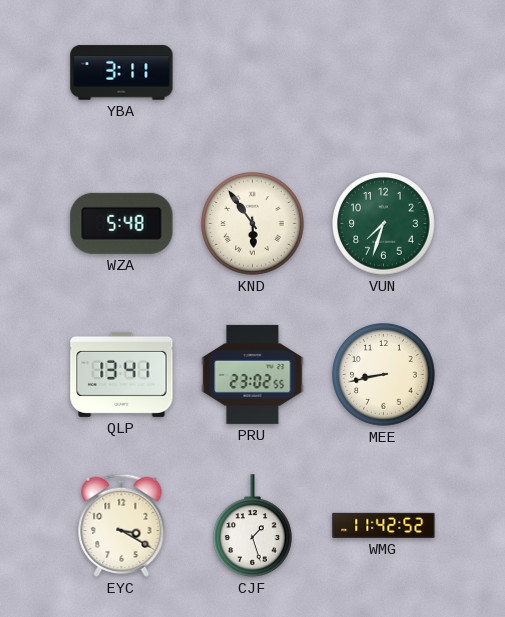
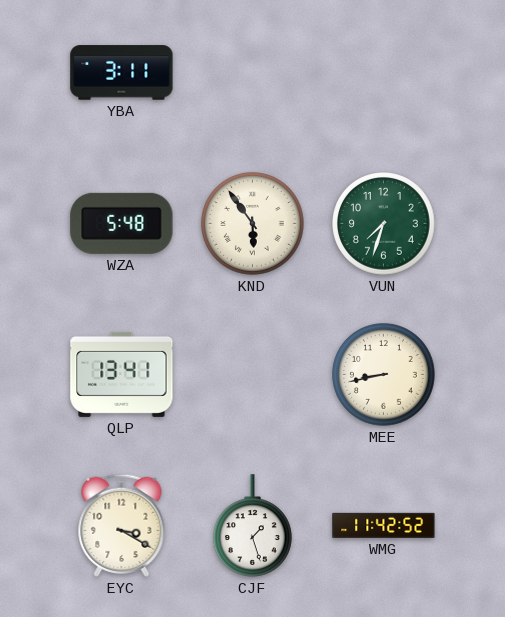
PRU: 23:02 -> none
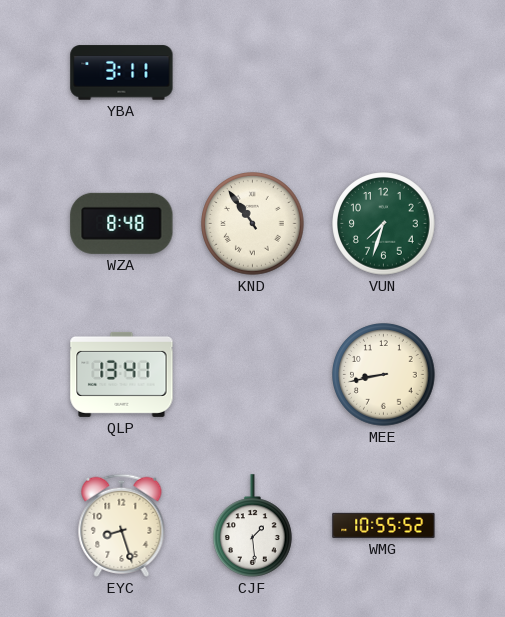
WZA: 5:48 -> 8:48
KND: 5:54 -> 10:54
EYC: 3:20 -> 8:27
CJF: 1:27 -> 1:29
WMG: 11:42 -> 10:55
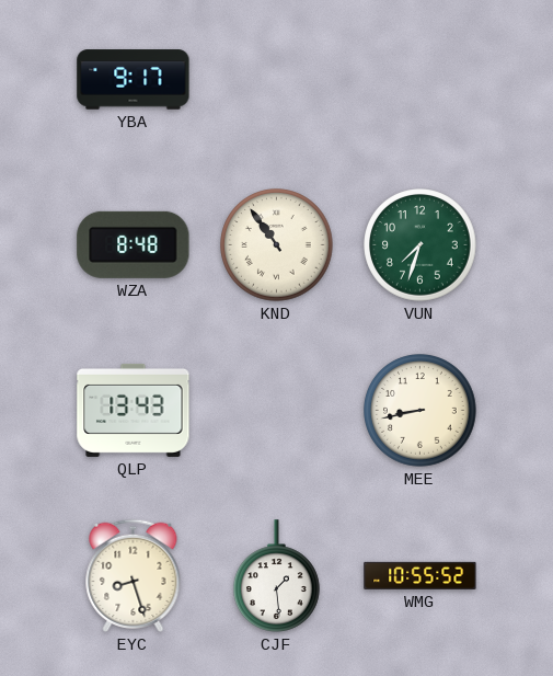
YBA: 3:11 -> 9:17
QLP: 13:41 -> 13:43
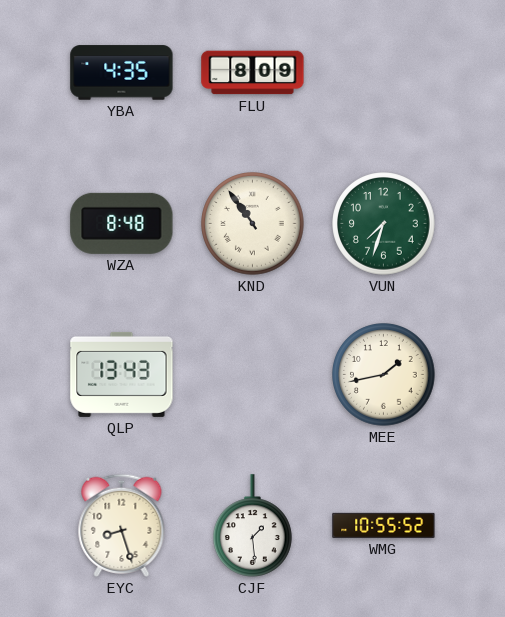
YBA: 9:17 -> 4:35
FLU: none -> 8:09
MEE: 8:43 -> 1:43
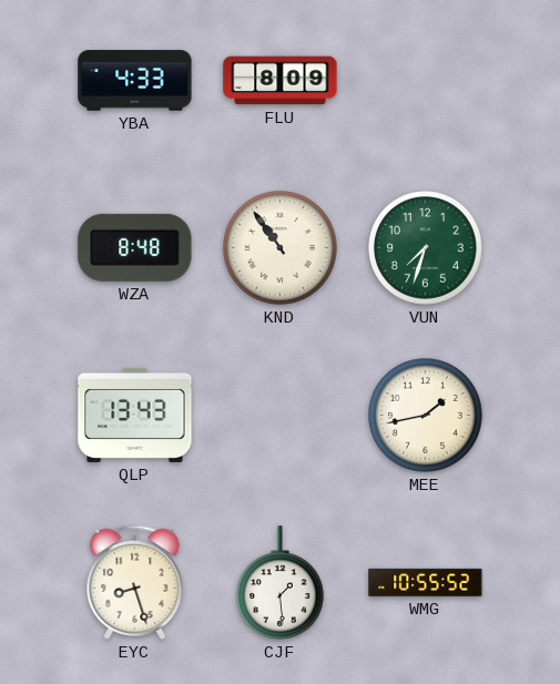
YBA: 4:35 -> 4:33
